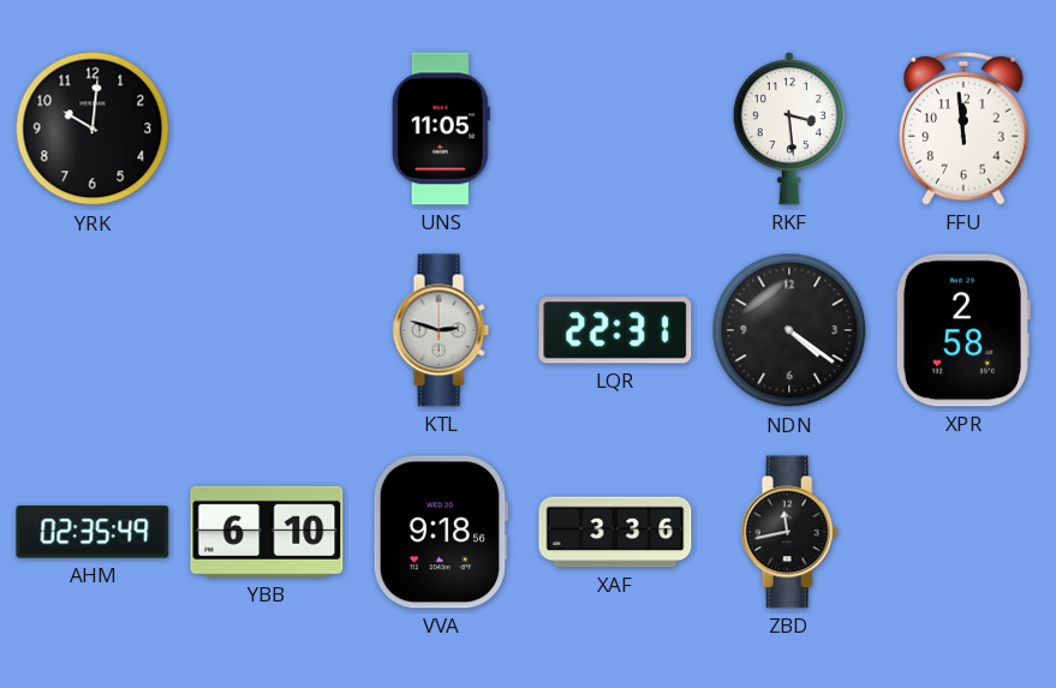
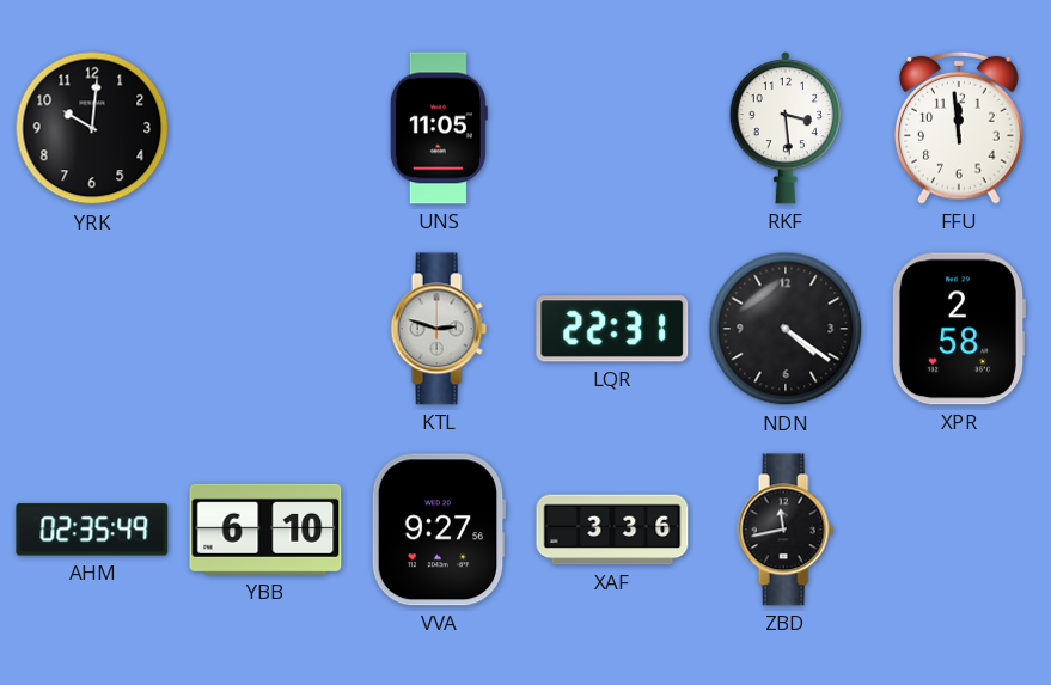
VVA: 9:18 -> 9:27
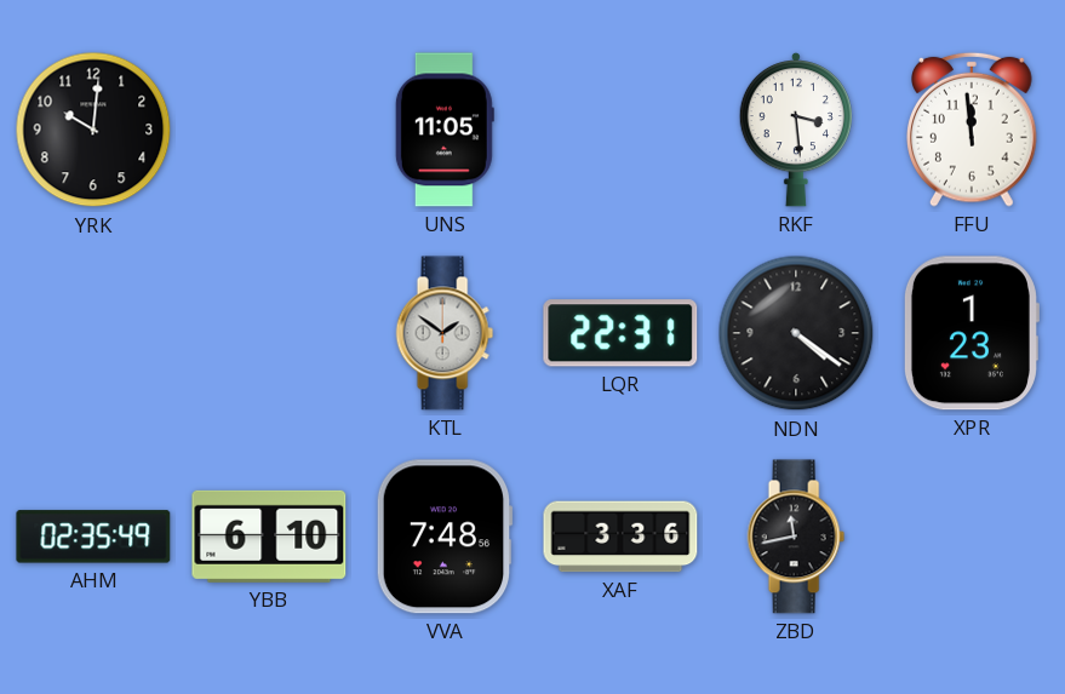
KTL: 2:48 -> 1:51
XPR: 2:58 -> 1:23
VVA: 9:27 -> 7:48
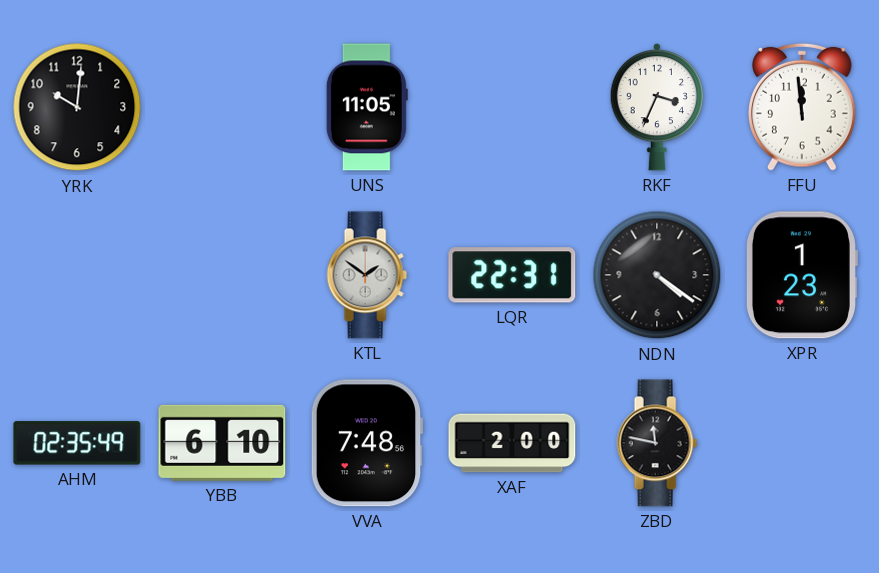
RKF: 3:29 -> 3:34
XAF: 3:36 -> 2:00
ZBD: 11:43 -> 11:47
